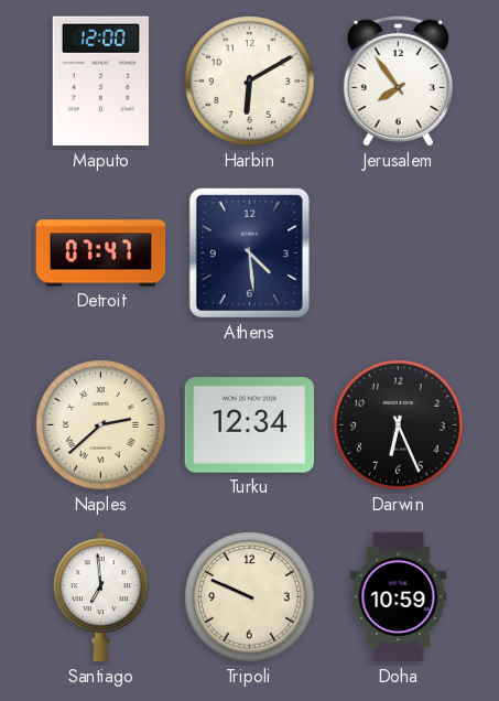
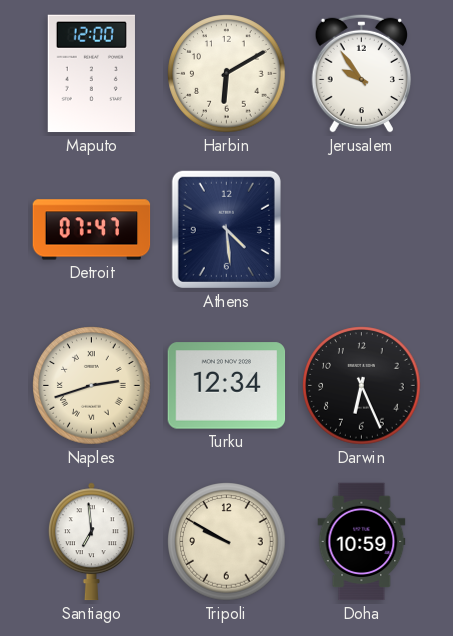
Jerusalem: 7:54 -> 9:54
Naples: 2:38 -> 2:42
Tripoli: 9:49 -> 9:50
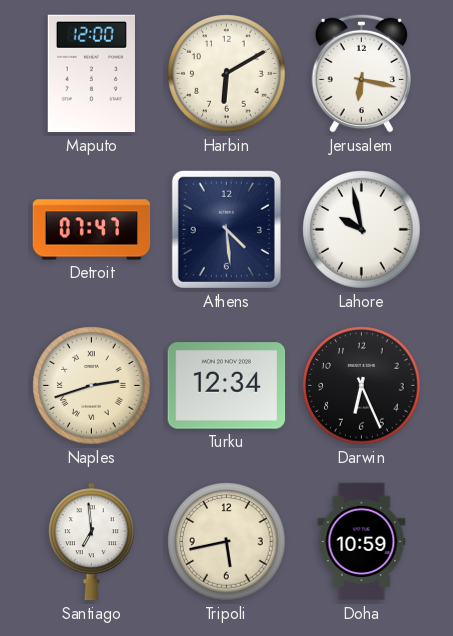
Jerusalem: 9:54 -> 6:17
Lahore: none -> 9:58
Tripoli: 9:50 -> 5:43
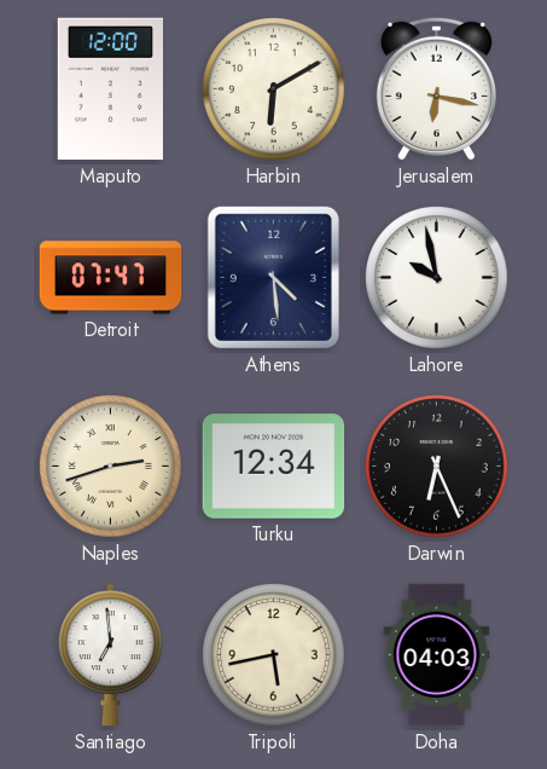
Doha: 10:59 -> 04:03
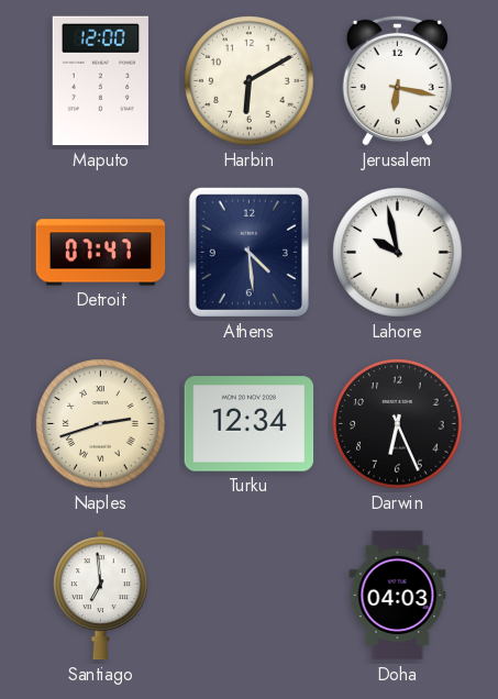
Tripoli: 5:43 -> none
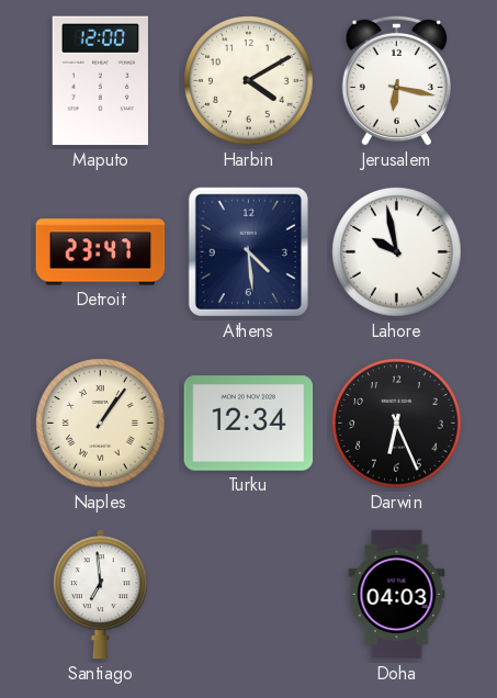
Harbin: 6:10 -> 4:10
Detroit: 07:47 -> 23:47
Naples: 2:42 -> 1:06
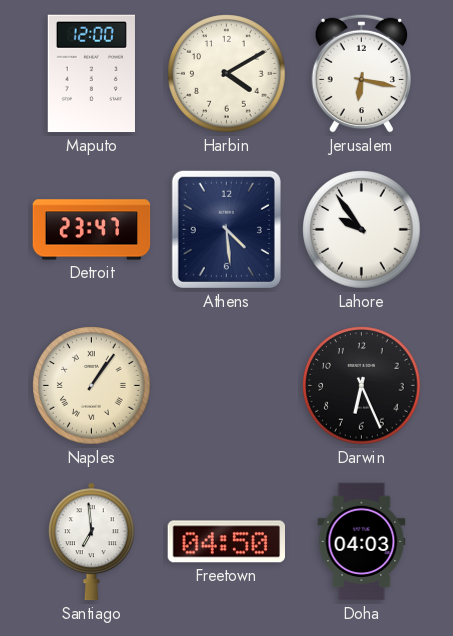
Lahore: 9:58 -> 9:54
Turku: 12:34 -> none
Freetown: none -> 04:50
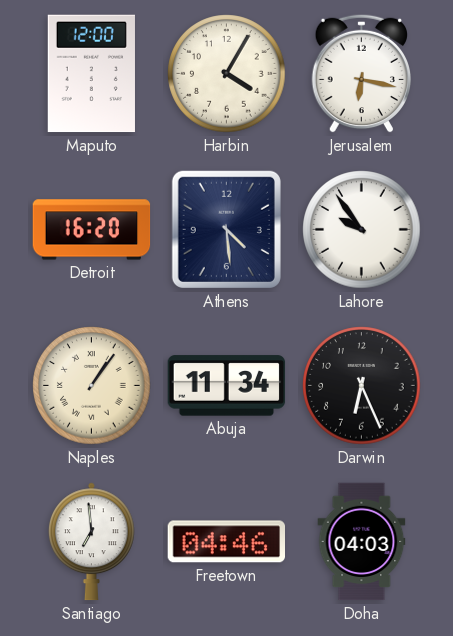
Harbin: 4:10 -> 4:05
Detroit: 23:47 -> 16:20
Abuja: none -> 11:34
Freetown: 04:50 -> 04:46
